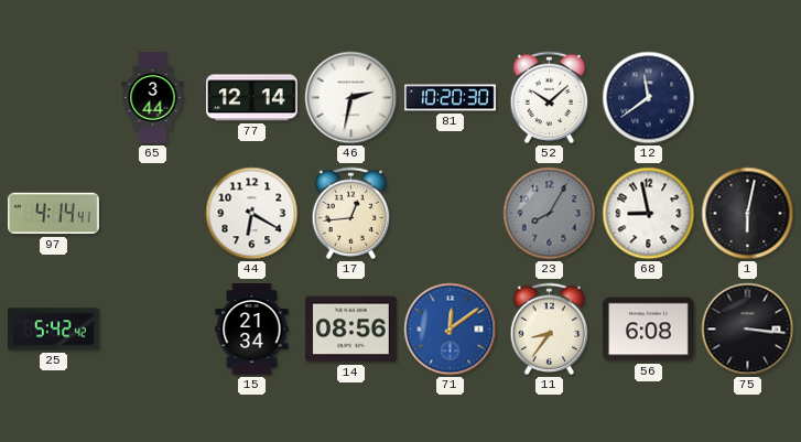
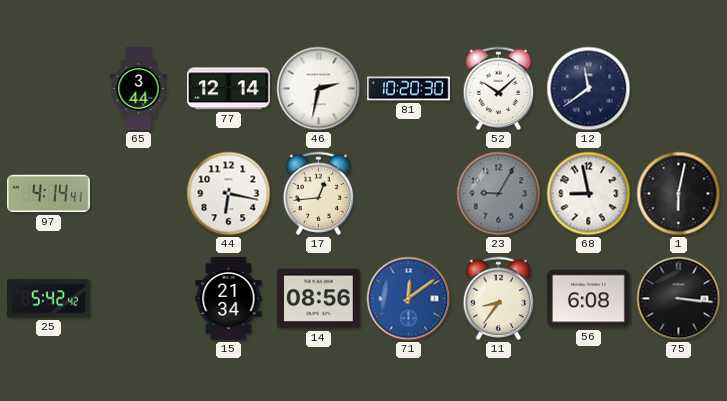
44: 6:20 -> 6:17
23: 8:05 -> 9:05
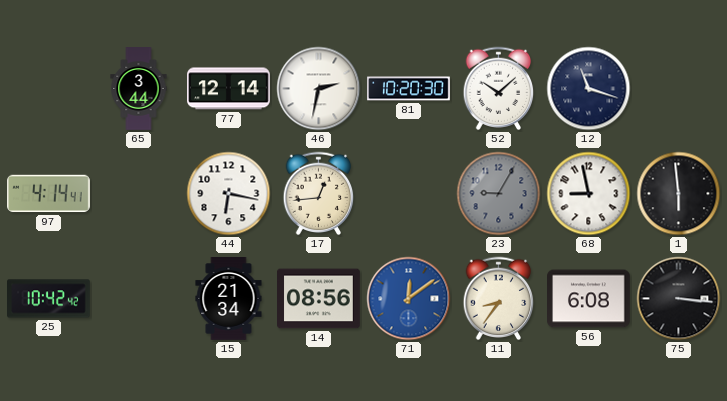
12: 11:39 -> 11:18
1: 6:02 -> 5:59
25: 5:42 -> 10:42
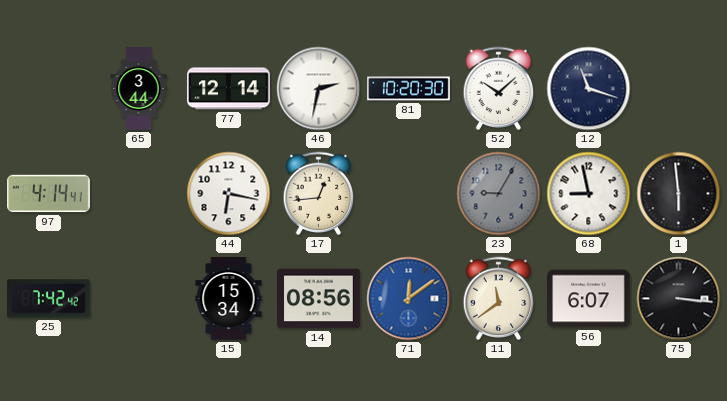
25: 10:42 -> 7:42
15: 21:34 -> 15:34
11: 8:36 -> 11:39
56: 6:08 -> 6:07
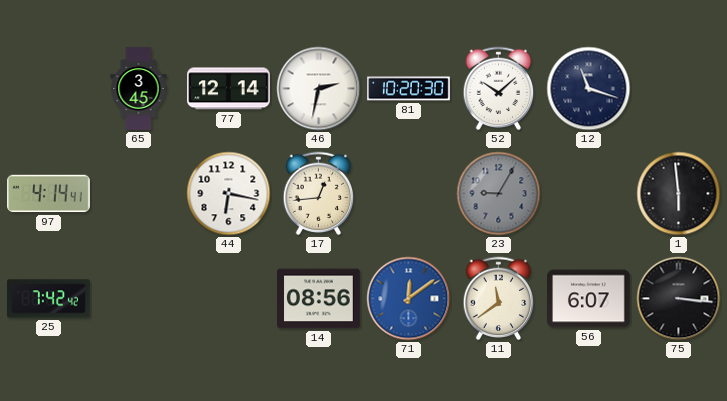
65: 3:44 -> 3:45
68: 8:58 -> none
15: 15:34 -> none
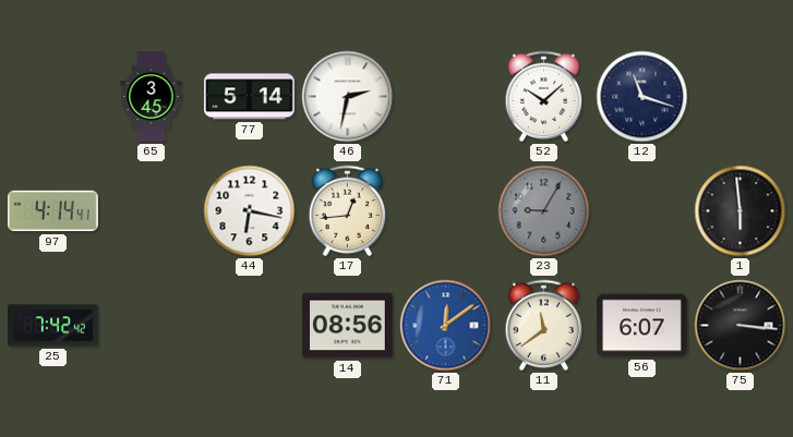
77: 12:14 -> 5:14
81: 10:20 -> none
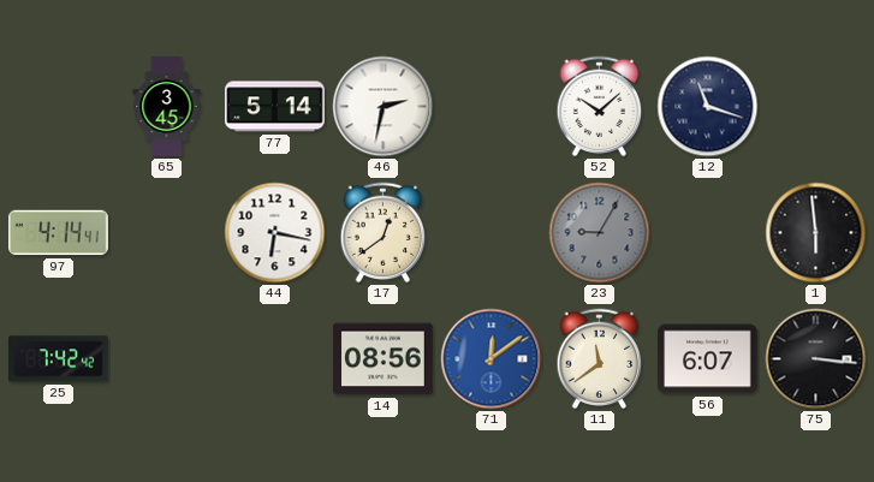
17: 12:44 -> 12:39
